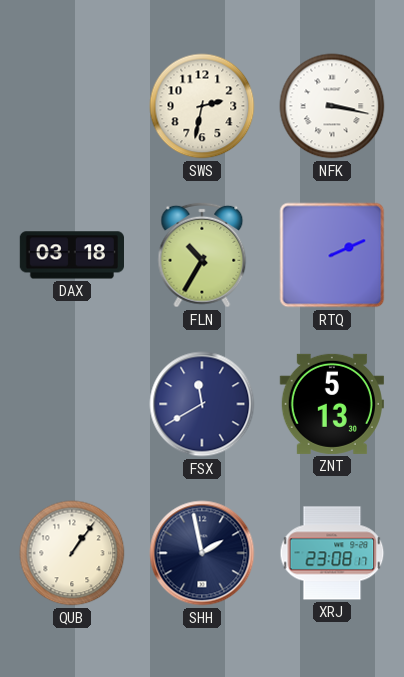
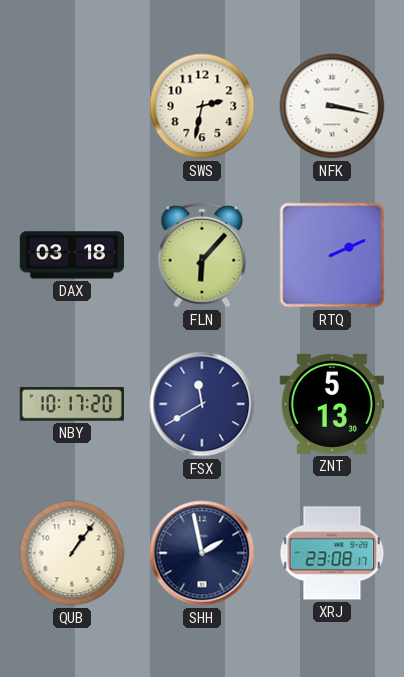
FLN: 10:35 -> 6:07
NBY: none -> 10:17
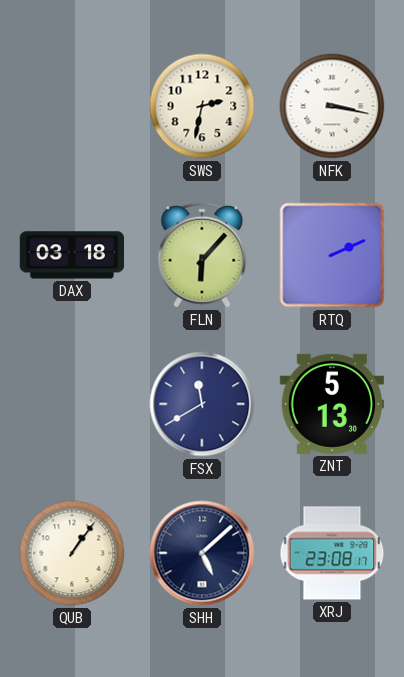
NBY: 10:17 -> none
SHH: 1:58 -> 5:08
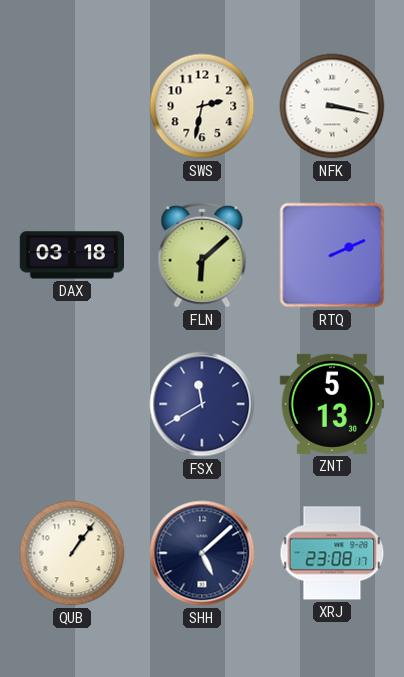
FLN: 6:07 -> 6:08
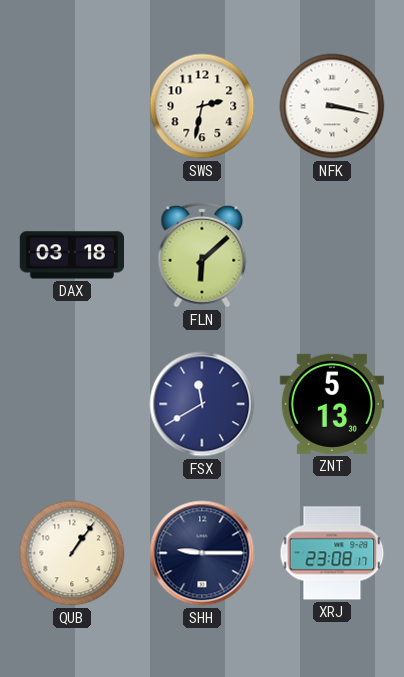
RTQ: 2:11 -> none
SHH: 5:08 -> 9:15
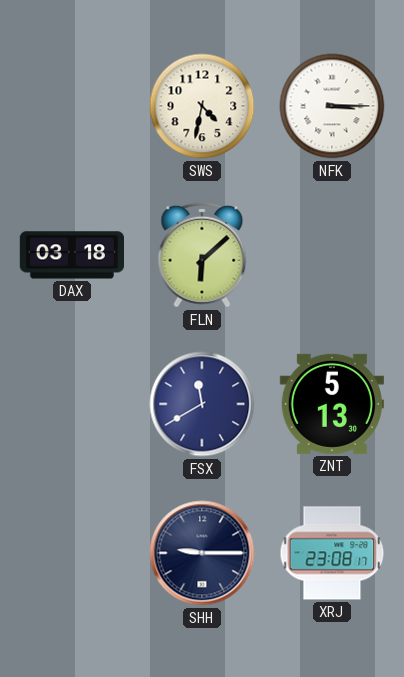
SWS: 2:32 -> 4:32
NFK: 3:17 -> 3:15
QUB: 1:06 -> none
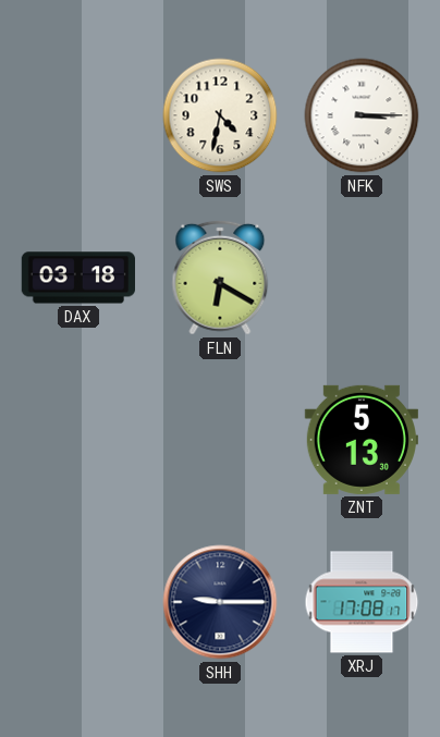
FLN: 6:08 -> 6:20
FSX: 11:40 -> none
XRJ: 23:08 -> 17:08
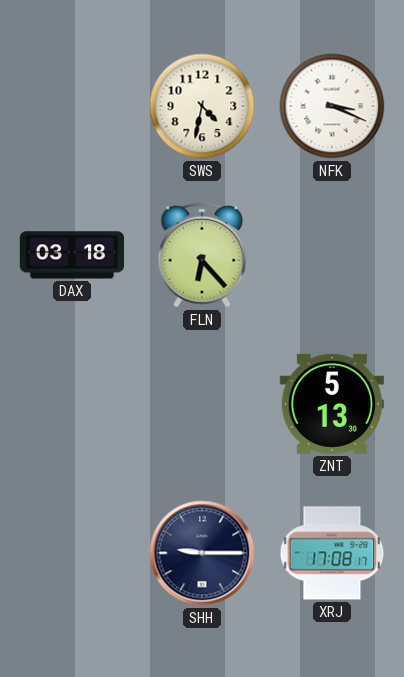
NFK: 3:15 -> 3:19
FLN: 6:20 -> 6:23
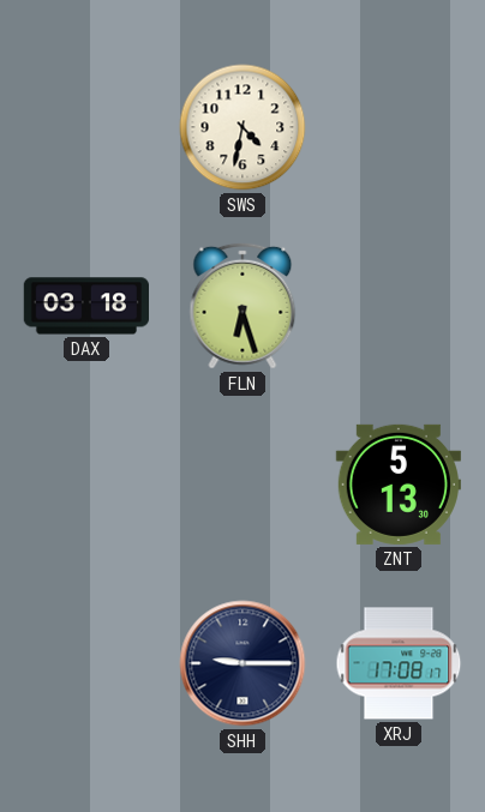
NFK: 3:19 -> none
FLN: 6:23 -> 6:27
